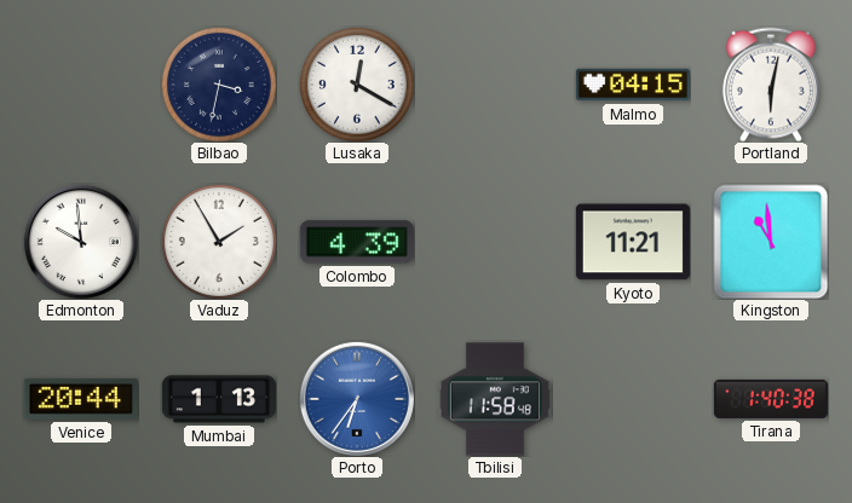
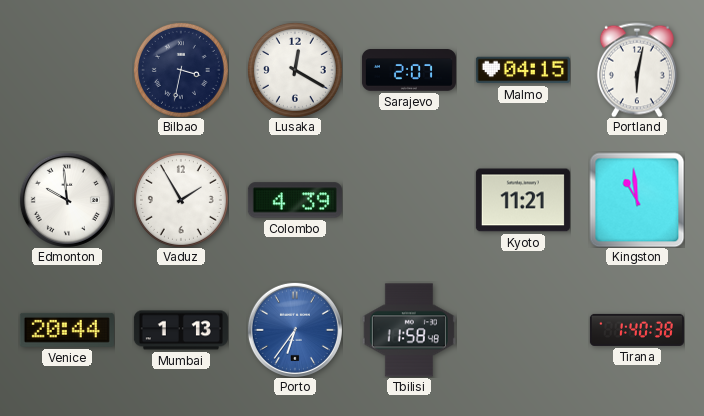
Sarajevo: none -> 2:07
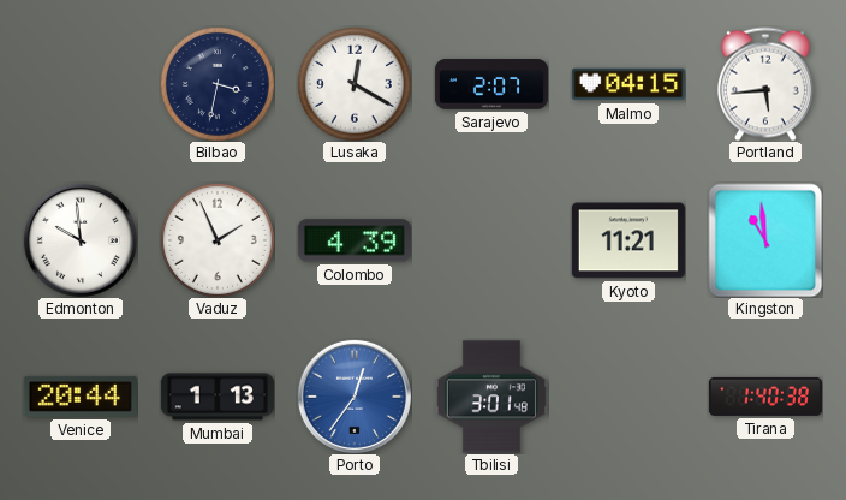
Portland: 6:02 -> 5:44
Vaduz: 1:55 -> 1:56
Porto: 6:36 -> 12:36
Tbilisi: 11:58 -> 3:01
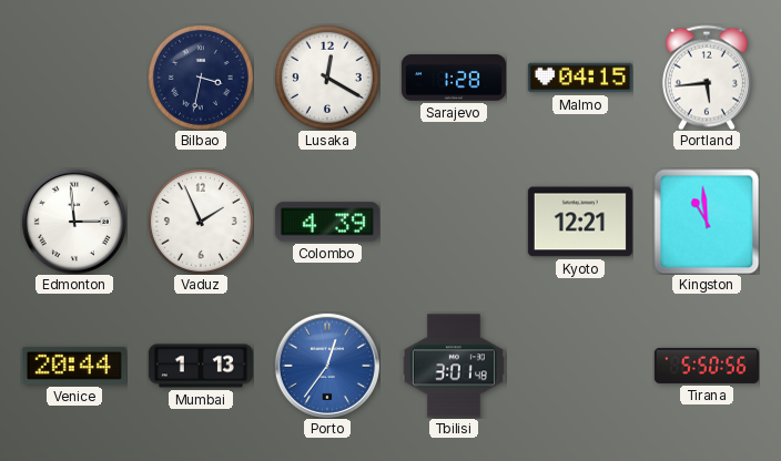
Sarajevo: 2:07 -> 1:28
Edmonton: 9:59 -> 2:59
Kyoto: 11:21 -> 12:21
Tirana: 1:40 -> 5:50
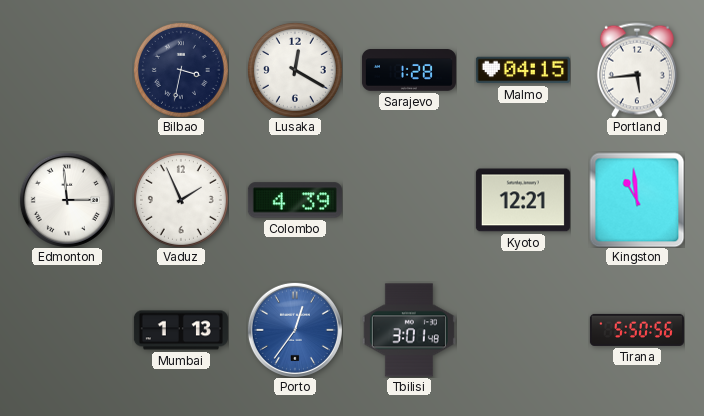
Venice: 20:44 -> none
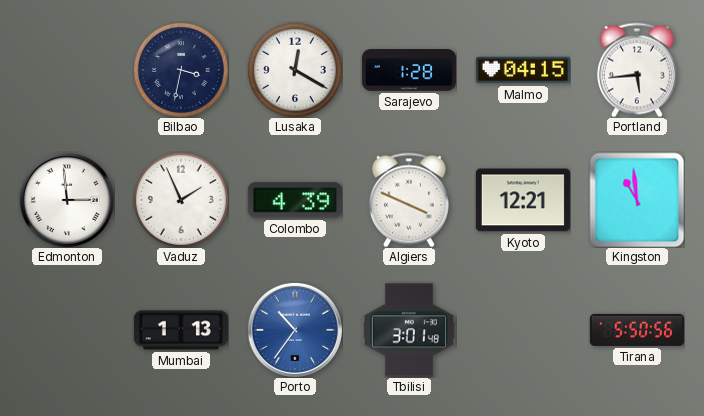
Algiers: none -> 3:49
Porto: 12:36 -> 10:36
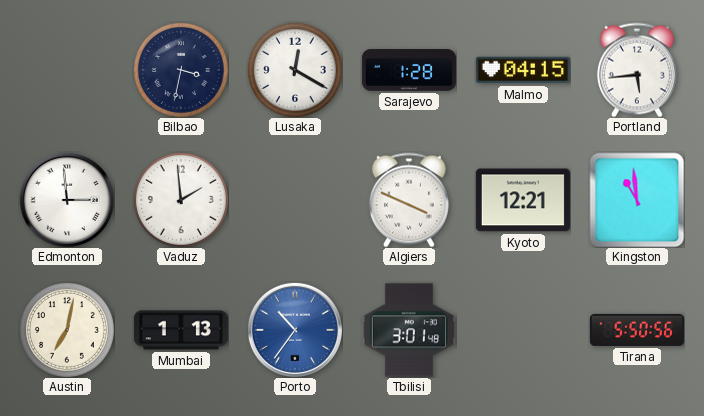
Vaduz: 1:56 -> 1:59
Colombo: 4:39 -> none
Austin: none -> 7:02
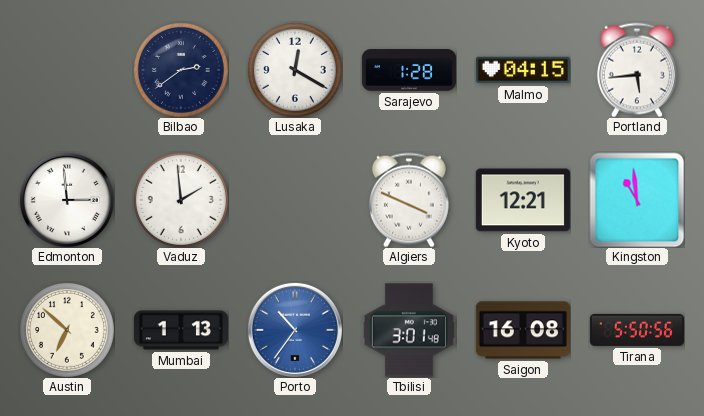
Bilbao: 3:32 -> 2:39
Austin: 7:02 -> 6:52
Saigon: none -> 16:08
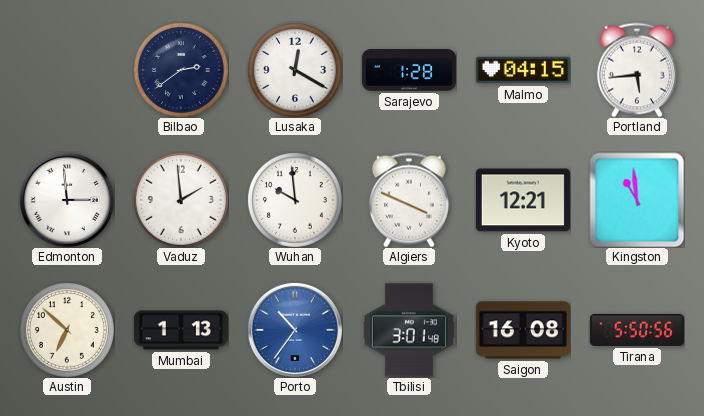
Wuhan: none -> 9:59
